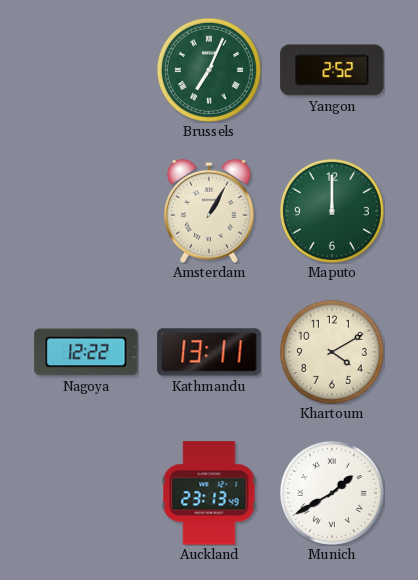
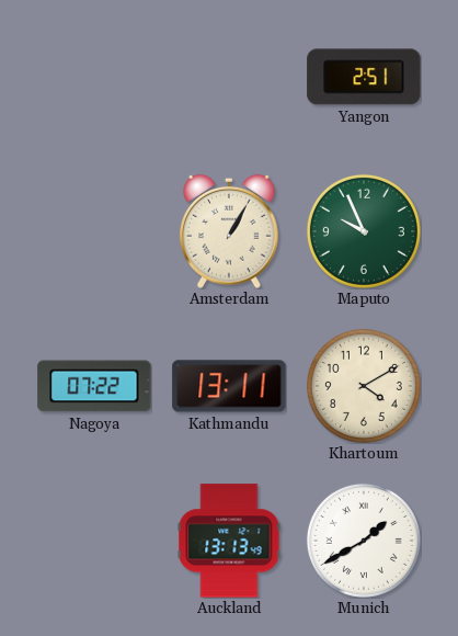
Brussels: 7:04 -> none
Yangon: 2:52 -> 2:51
Maputo: 12:00 -> 9:56
Nagoya: 12:22 -> 07:22
Auckland: 23:13 -> 13:13
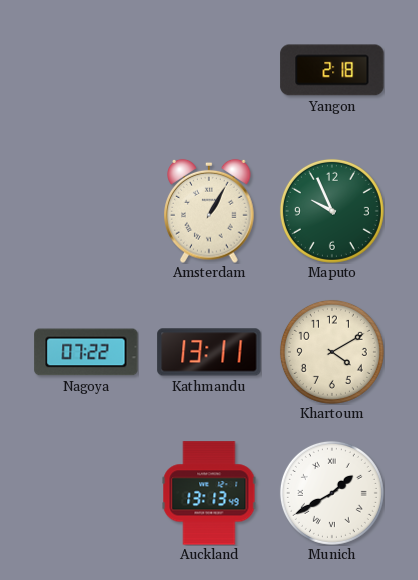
Yangon: 2:51 -> 2:18
